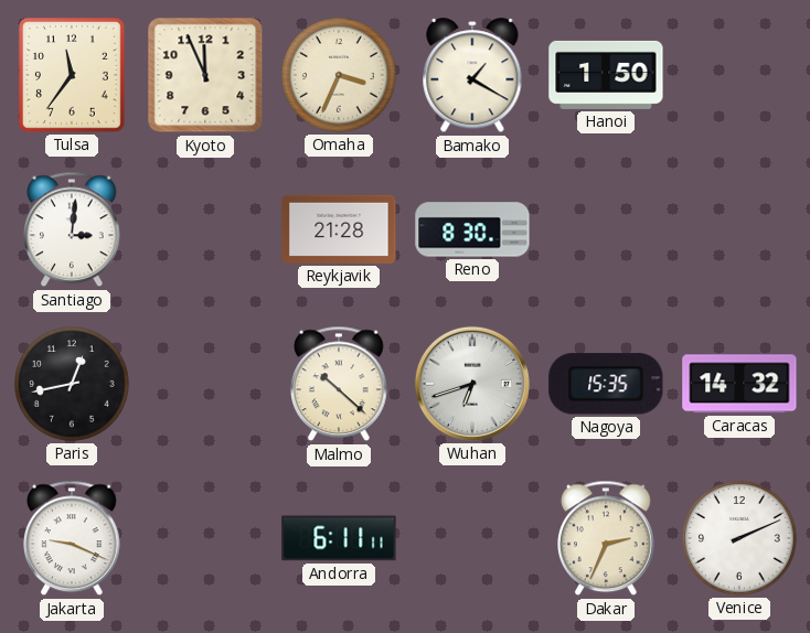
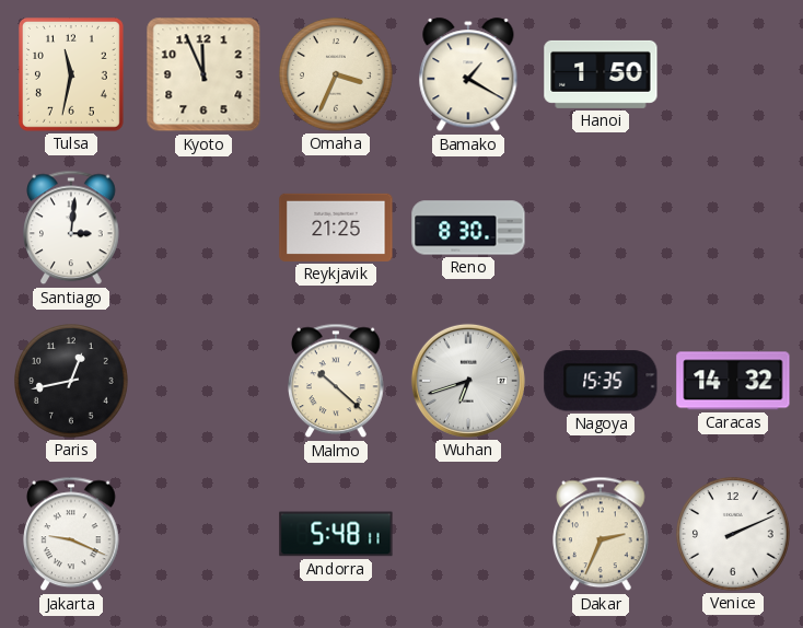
Tulsa: 11:36 -> 11:32
Reykjavik: 21:28 -> 21:25
Andorra: 6:11 -> 5:48
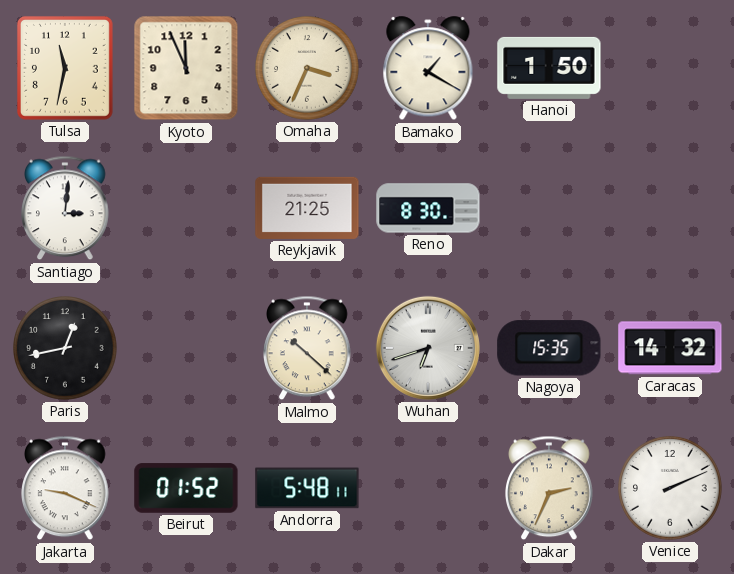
Beirut: none -> 01:52
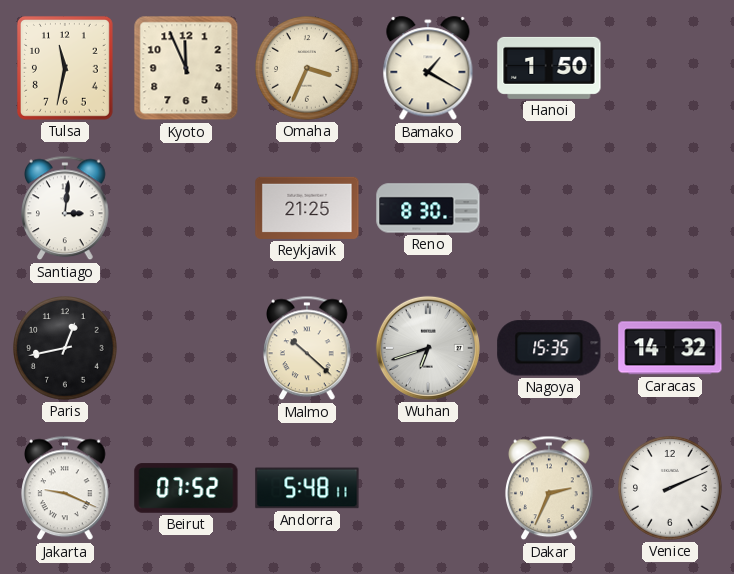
Beirut: 01:52 -> 07:52
